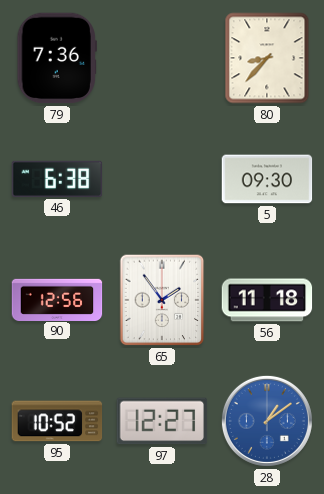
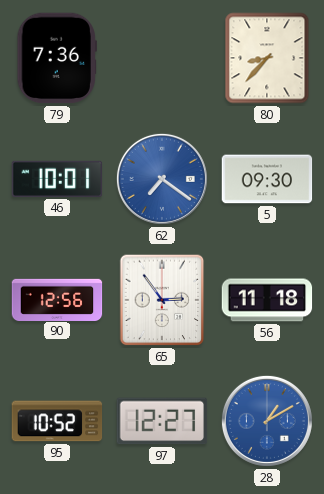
46: 6:38 -> 10:01
62: none -> 7:21
65: 1:54 -> 2:54
28: 1:09 -> 1:10
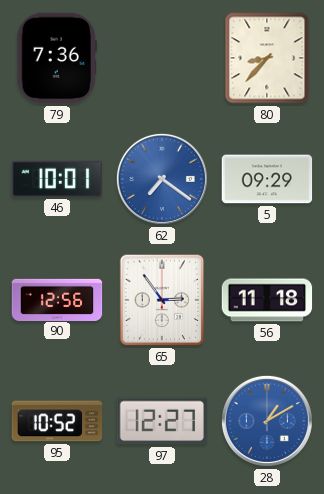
5: 09:30 -> 09:29
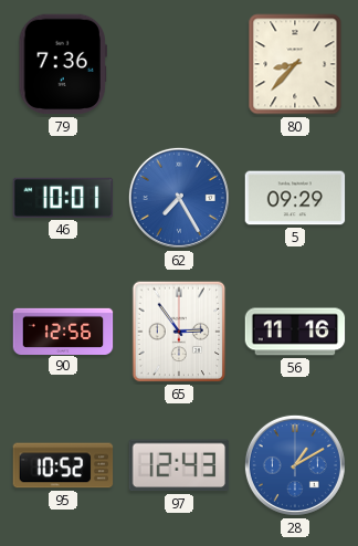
62: 7:21 -> 7:25
56: 11:18 -> 11:16
97: 12:27 -> 12:43
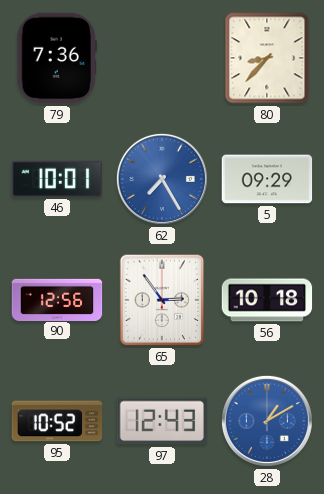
56: 11:16 -> 10:18
